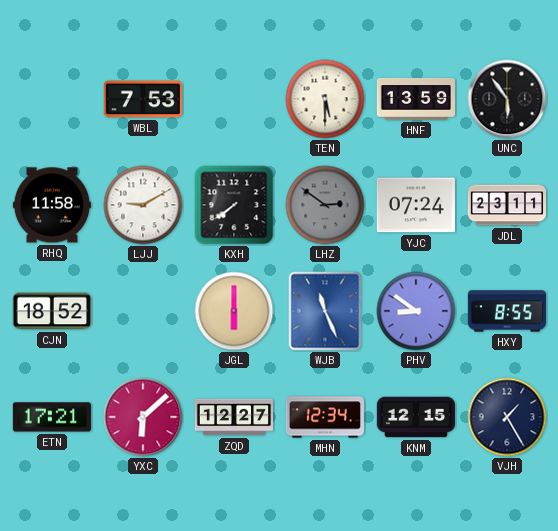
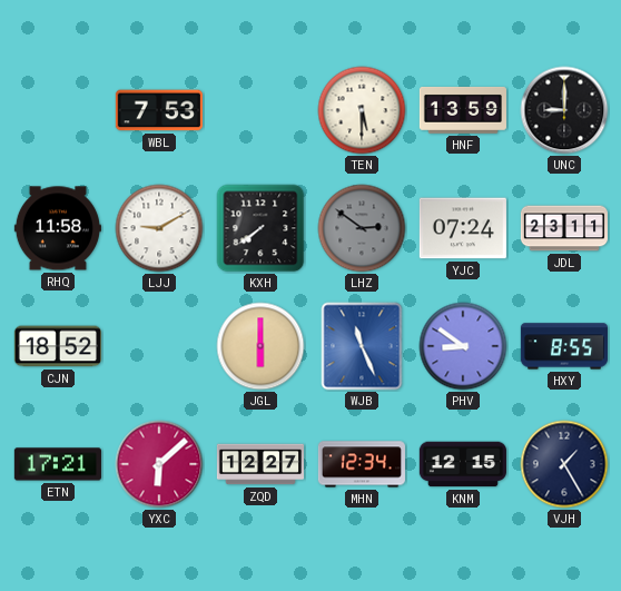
UNC: 5:54 -> 9:00
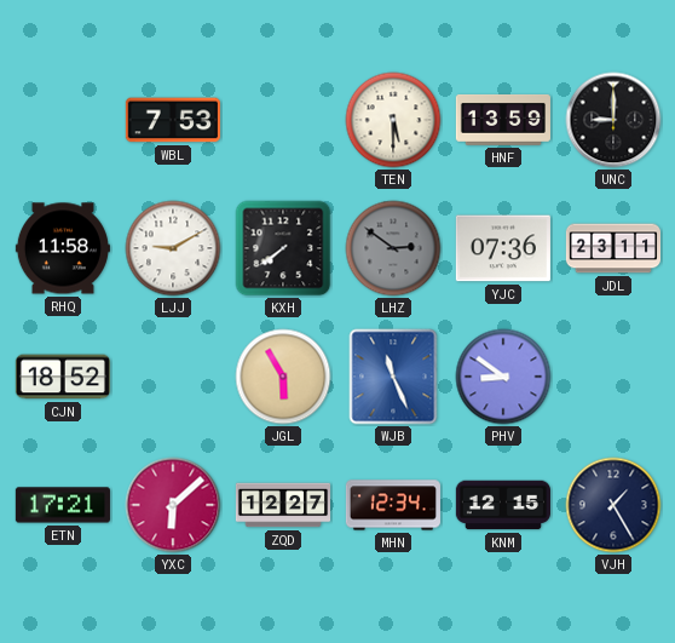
YJC: 07:24 -> 07:36
JGL: 6:00 -> 5:55
HXY: 8:55 -> none
